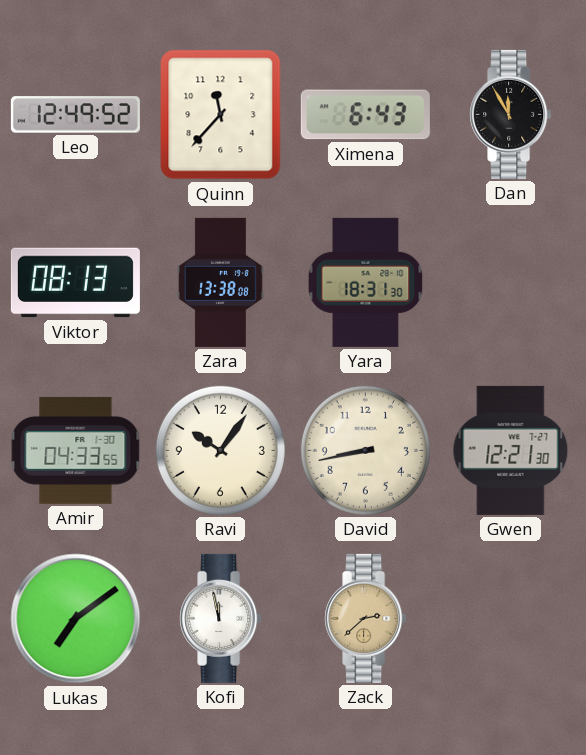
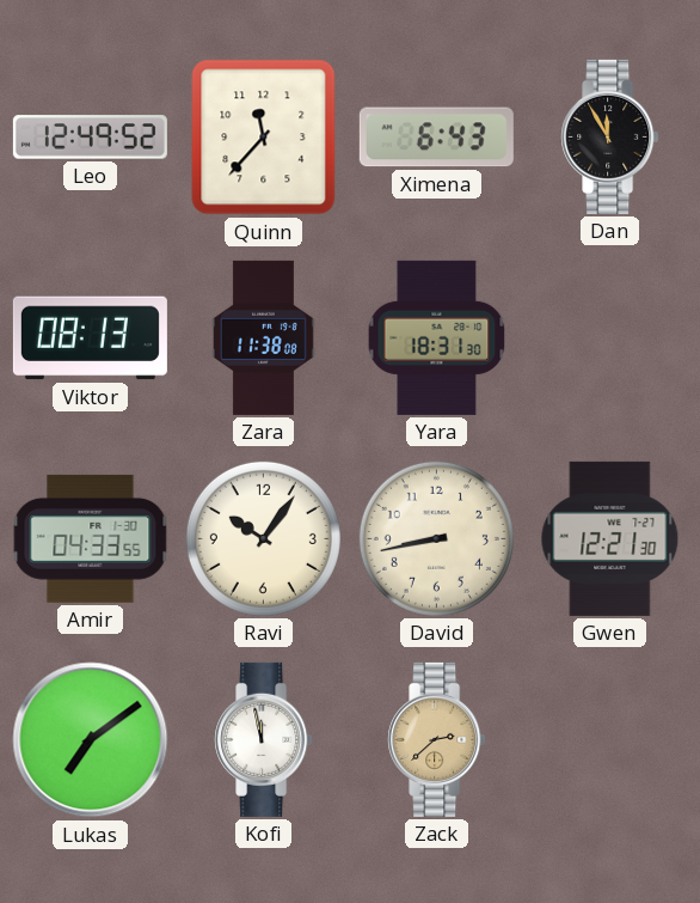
Zara: 13:38 -> 11:38
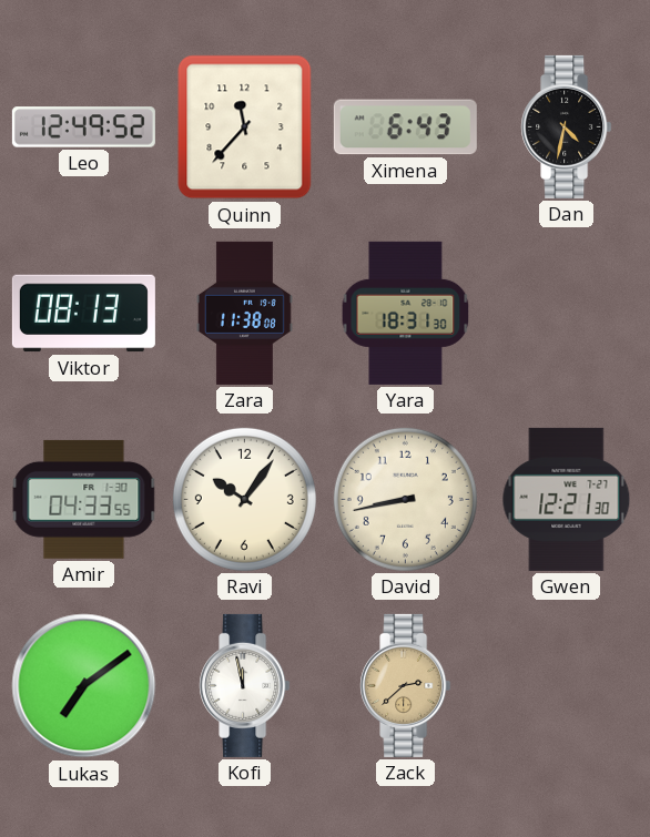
Dan: 11:55 -> 4:32
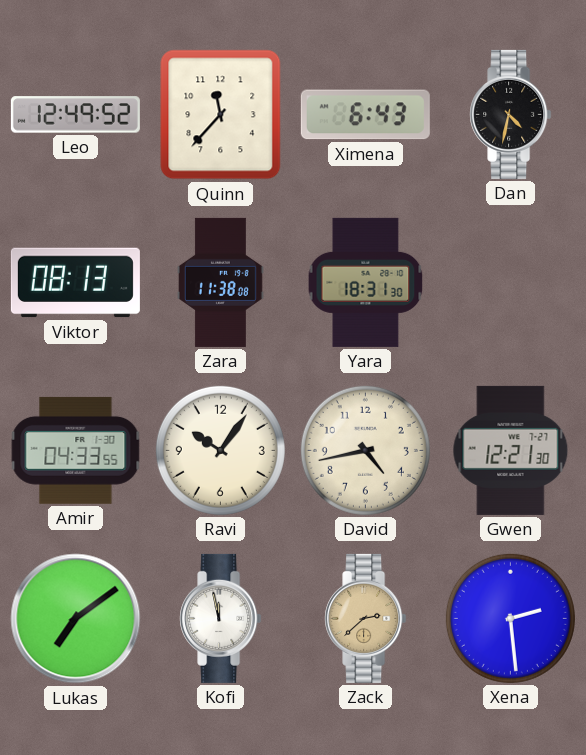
David: 8:43 -> 4:43
Xena: none -> 2:29
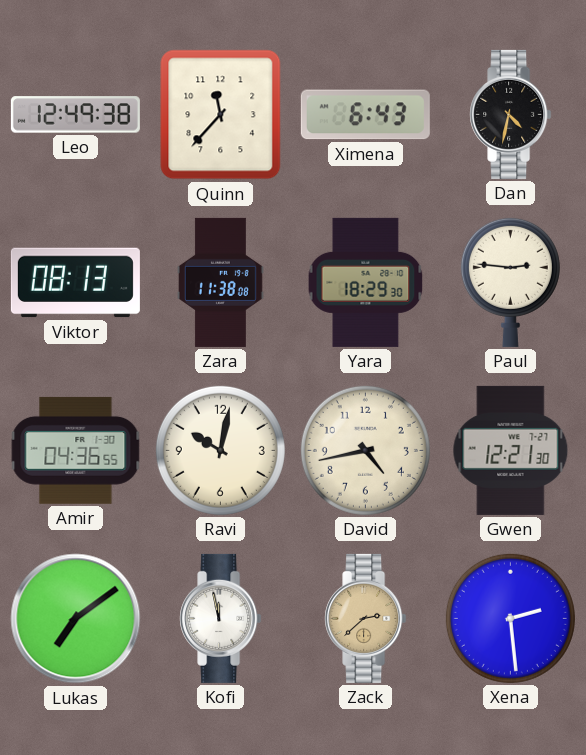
Leo: 12:49:52 -> 12:49:38
Yara: 18:31 -> 18:29
Paul: none -> 2:46
Amir: 04:33 -> 04:36
Ravi: 10:06 -> 10:02
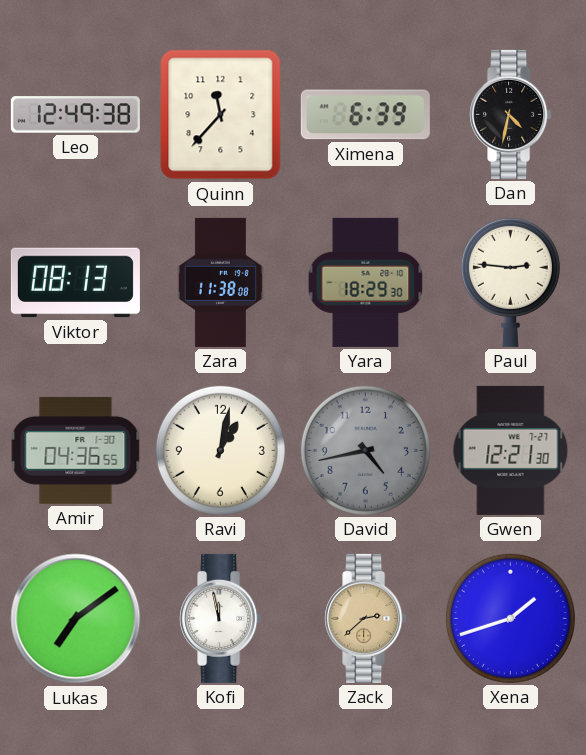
Ximena: 6:43 -> 6:39
Ravi: 10:02 -> 1:02
David dial: cream -> grey
Xena: 2:29 -> 1:42
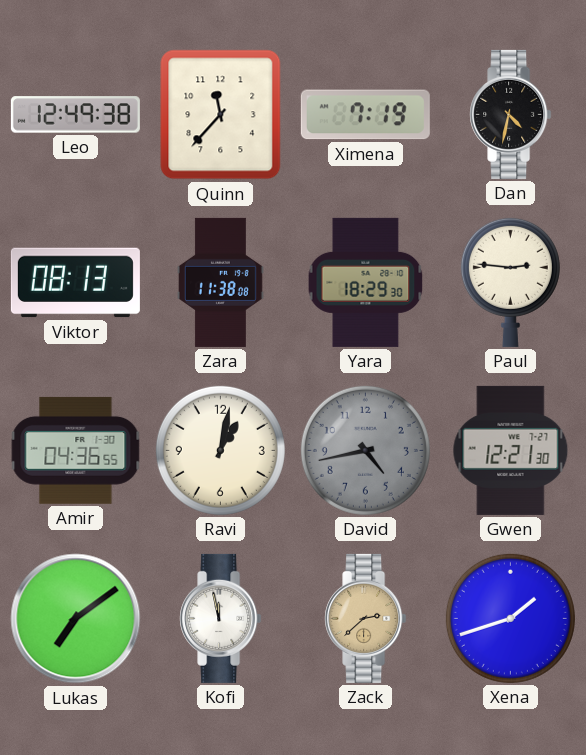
Ximena: 6:39 -> 7:19
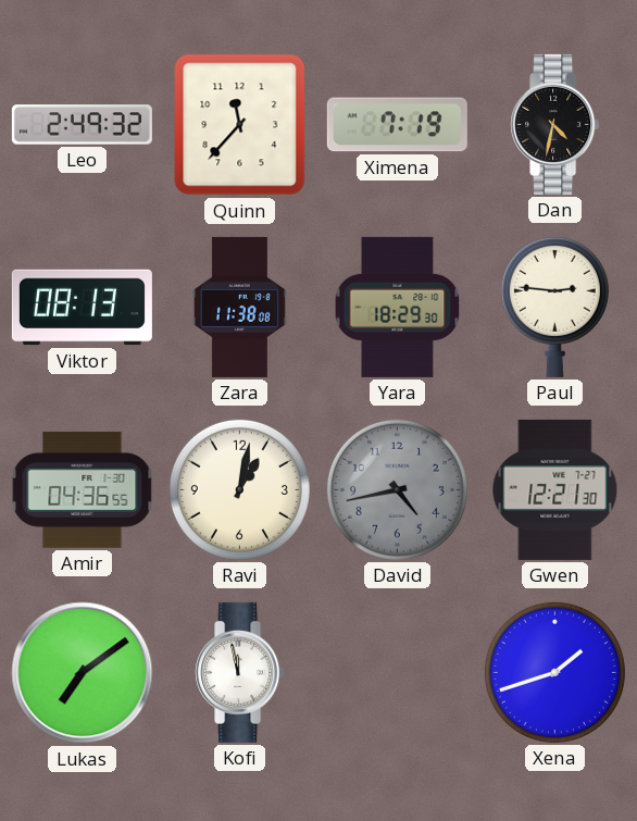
Leo: 12:49 -> 2:49
Zack: 2:38 -> none
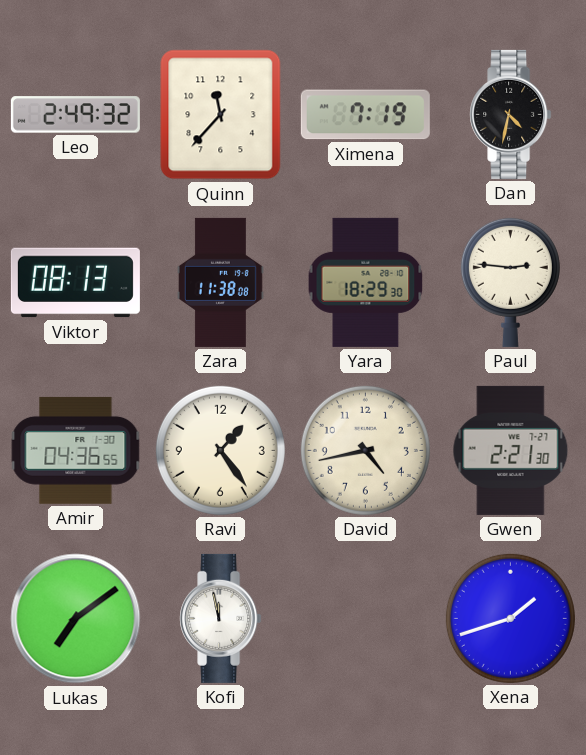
Ravi: 1:02 -> 1:24
David dial: grey -> cream
Gwen: 12:21 -> 2:21
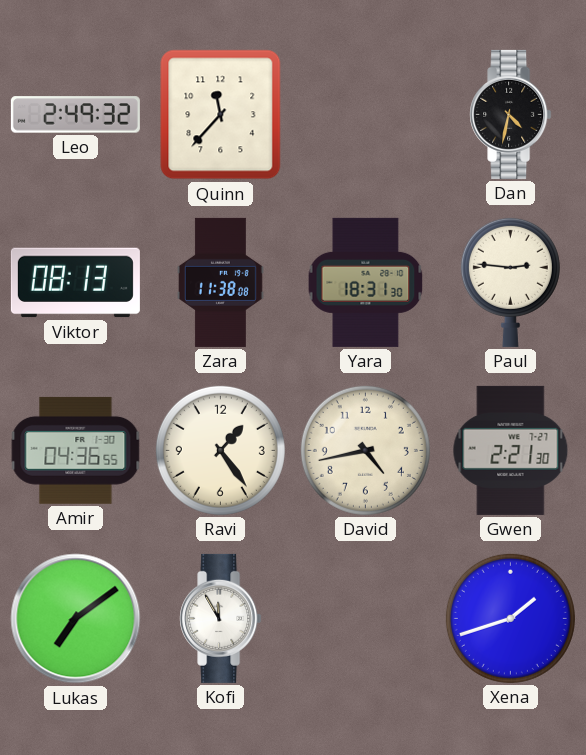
Ximena: 7:19 -> none
Yara: 18:29 -> 18:31
Kofi: 11:58 -> 11:55
